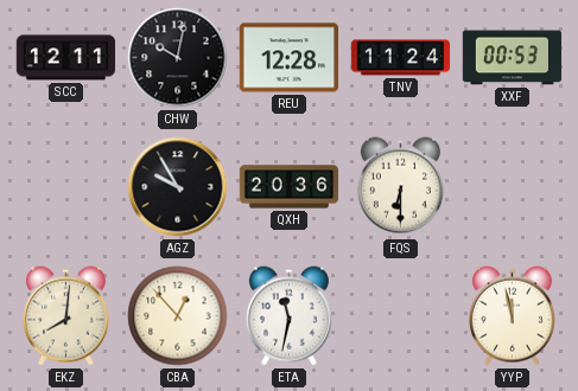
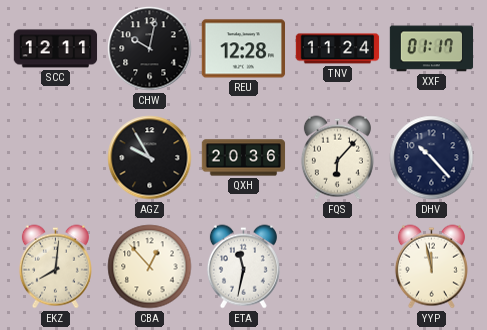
XXF: 00:53 -> 01:17
FQS: 6:30 -> 6:07
DHV: none -> 10:23
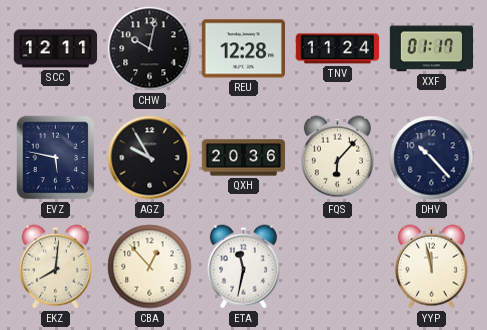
EVZ: none -> 5:47
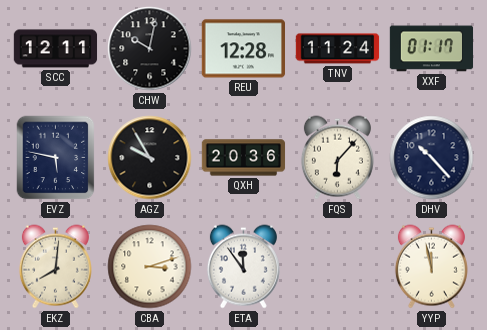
CBA: 12:53 -> 3:12
ETA: 11:32 -> 11:54
